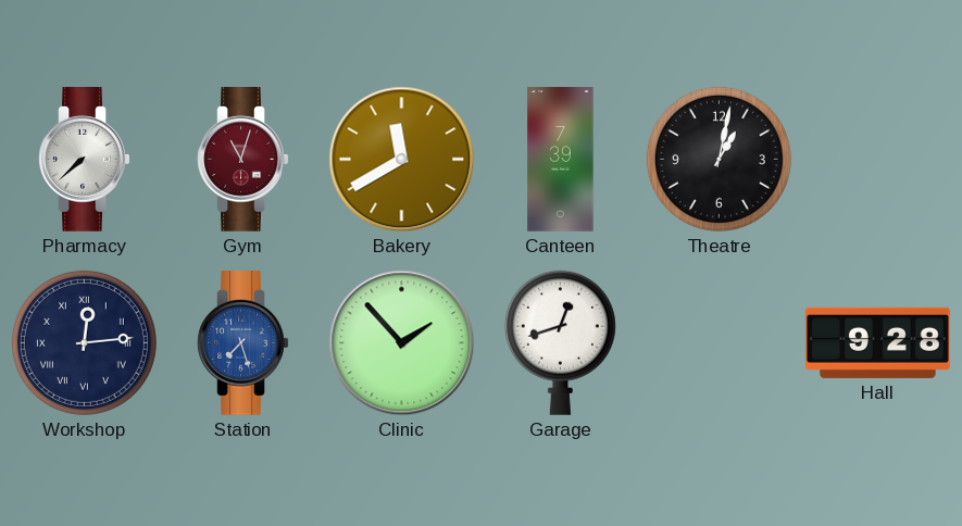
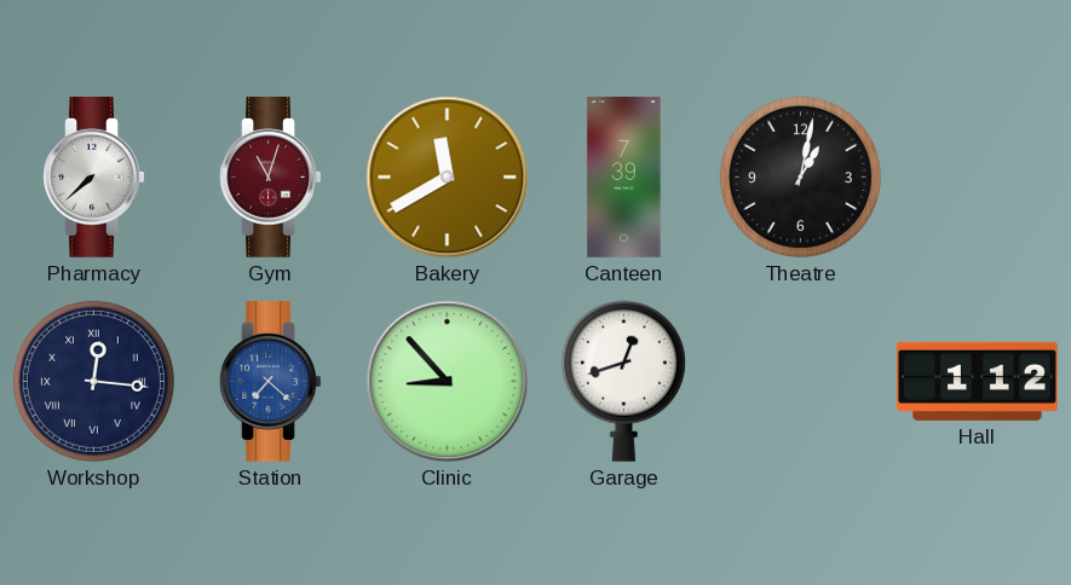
Workshop: 12:14 -> 12:16
Station: 7:27 -> 7:22
Clinic: 1:53 -> 8:53
Hall: 9:28 -> 1:12
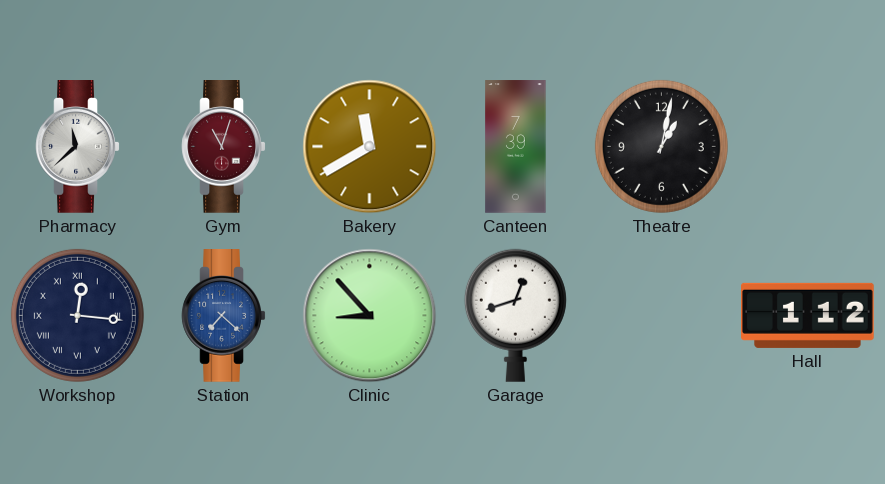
Pharmacy: 7:38 -> 11:38
